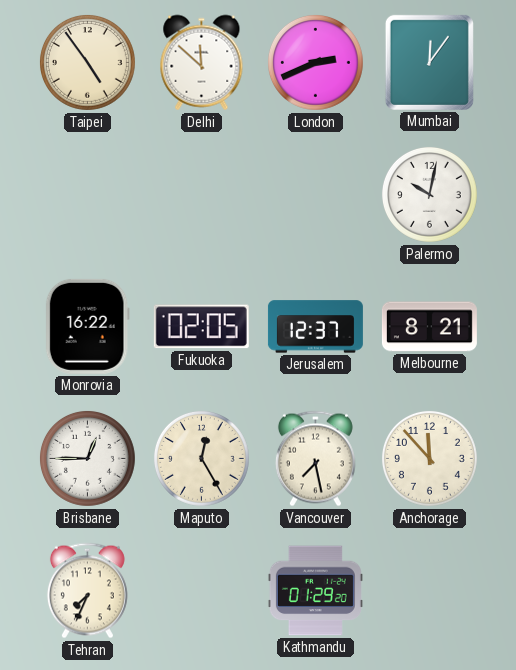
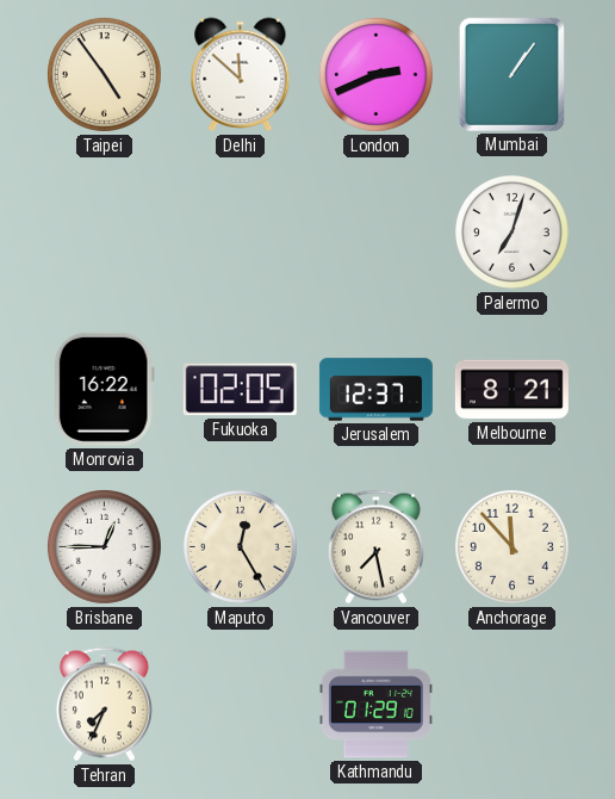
Mumbai: 12:06 -> 1:06
Palermo: 10:02 -> 7:03
Kathmandu: 01:29:20 -> 01:29:10
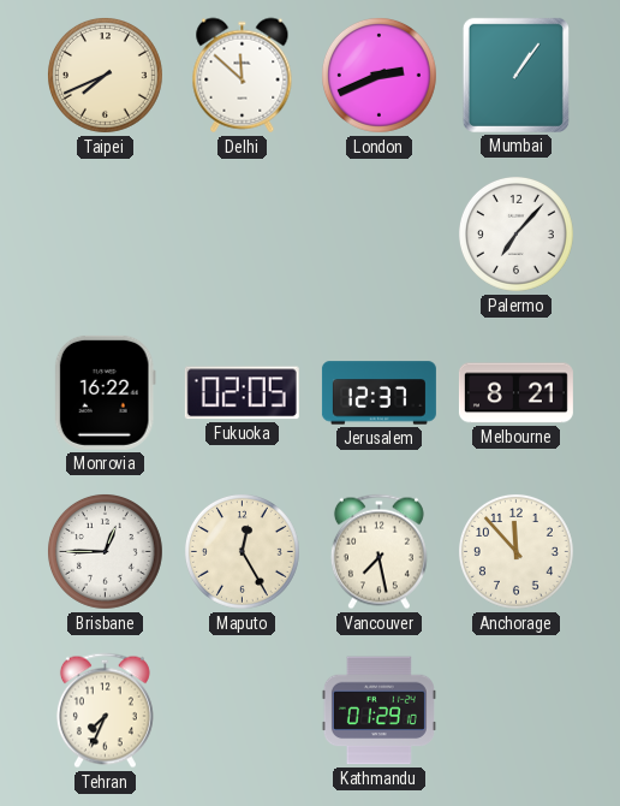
Taipei: 4:54 -> 7:41
Palermo: 7:03 -> 7:07
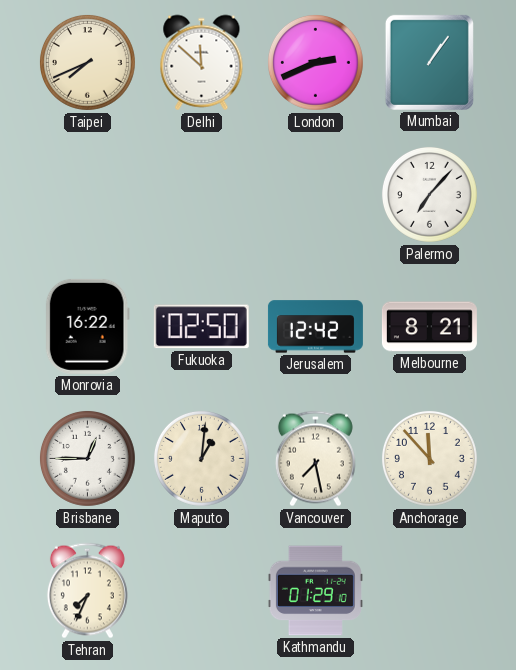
Fukuoka: 02:05 -> 02:50
Jerusalem: 12:37 -> 12:42
Maputo: 12:25 -> 1:01
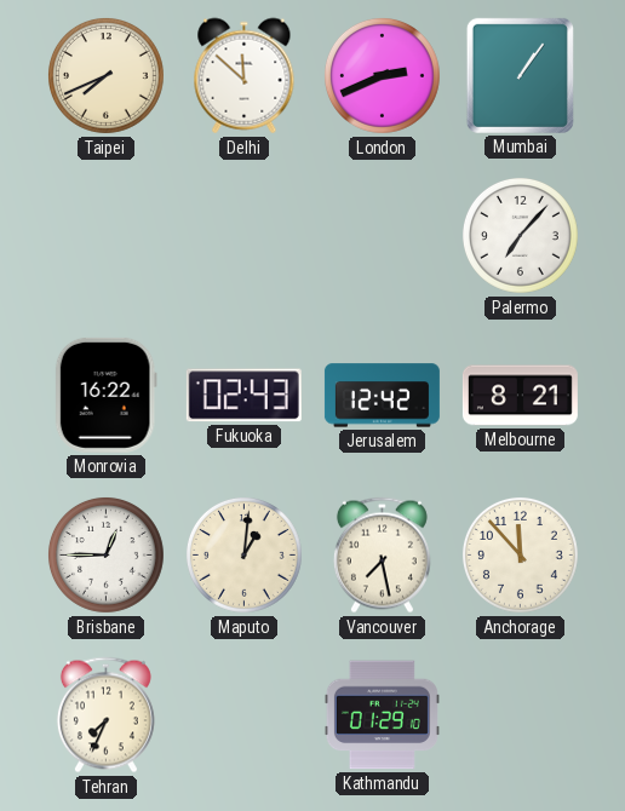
Fukuoka: 02:50 -> 02:43
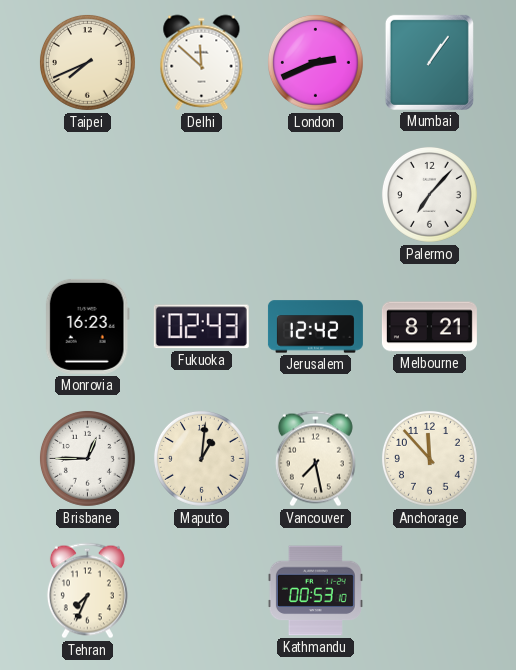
Monrovia: 16:22 -> 16:23
Kathmandu: 01:29 -> 00:53
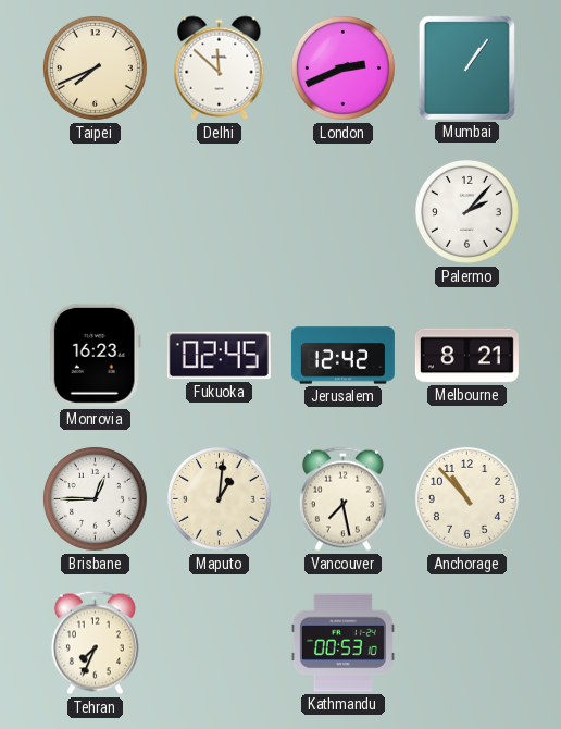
Palermo: 7:07 -> 2:07
Fukuoka: 02:43 -> 02:45
Anchorage: 11:53 -> 10:53
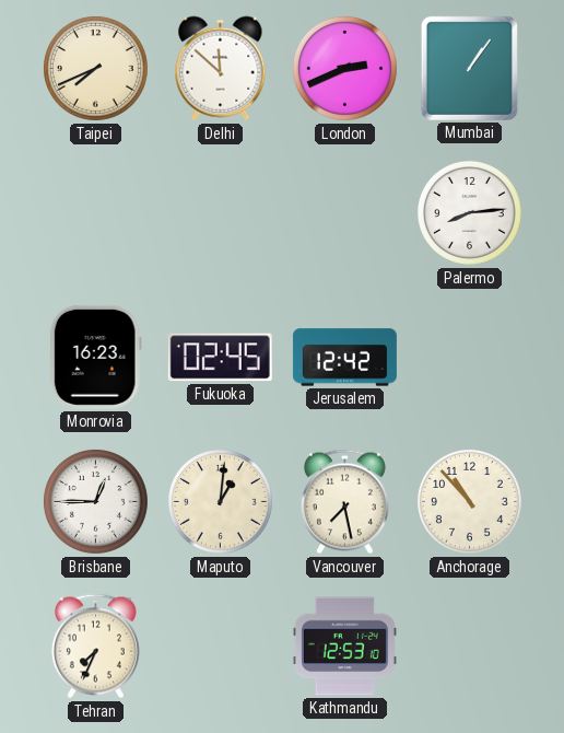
Palermo: 2:07 -> 8:14
Melbourne: 8:21 -> none
Kathmandu: 00:53 -> 12:53
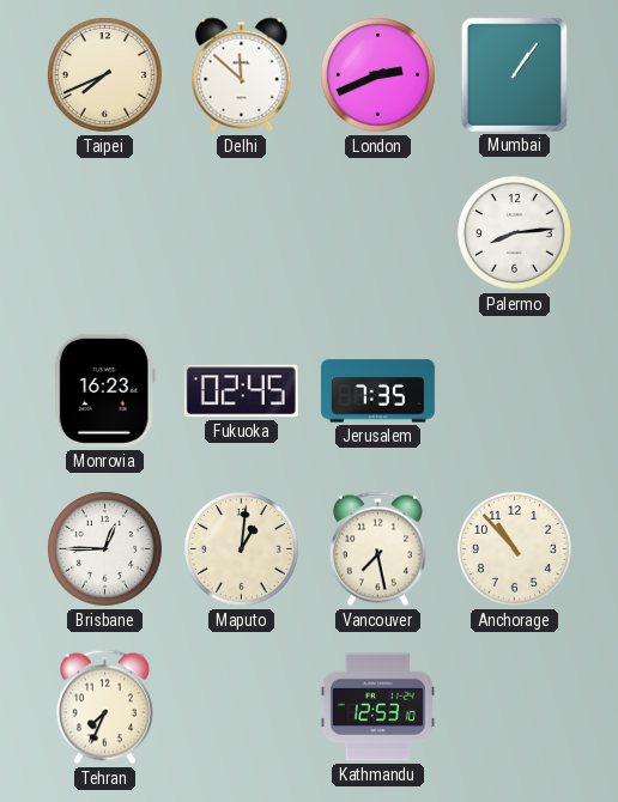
Jerusalem: 12:42 -> 7:35
